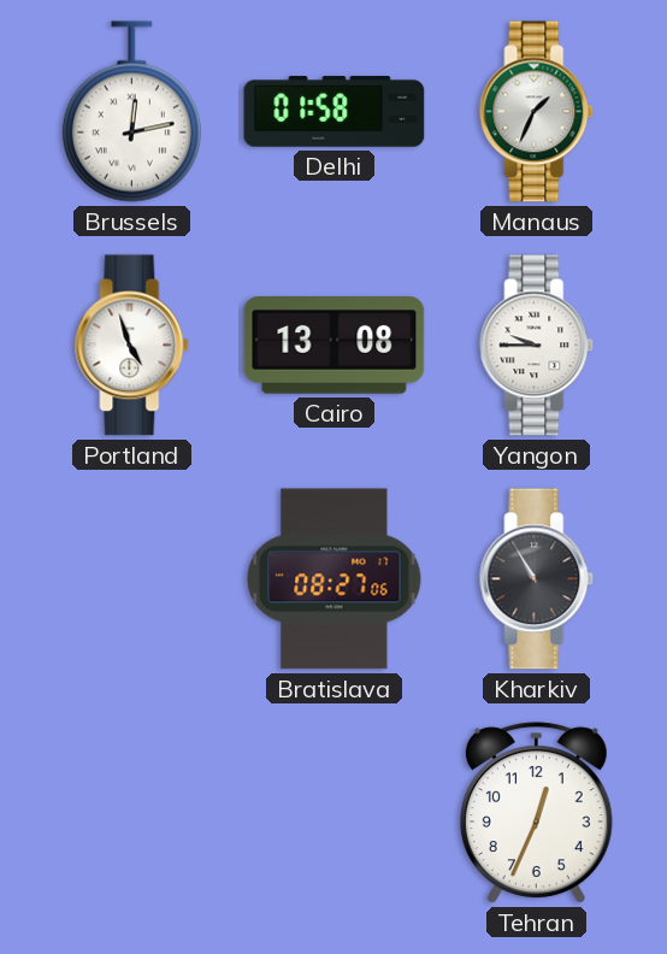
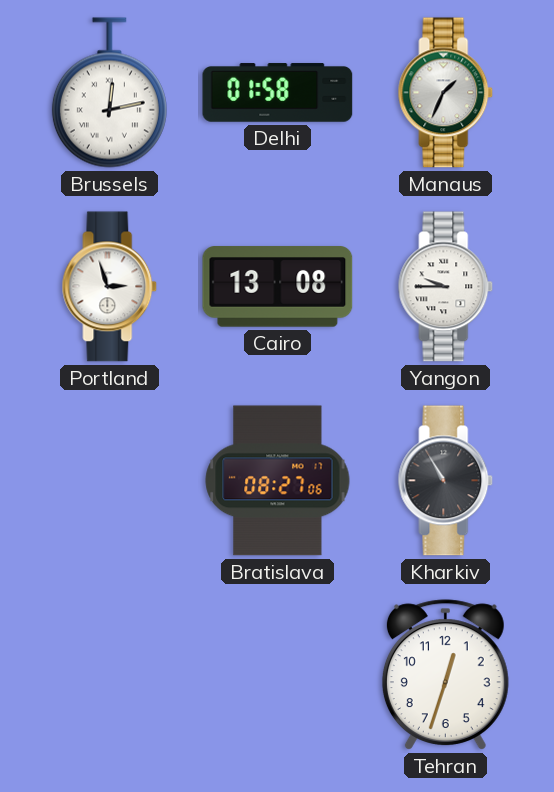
Portland: 4:57 -> 2:57
Tehran: 12:34 -> 12:33
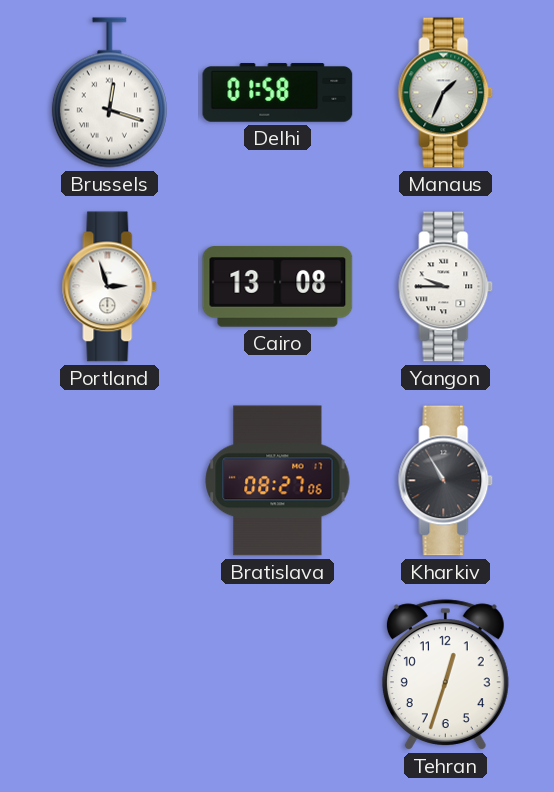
Brussels: 12:13 -> 12:18
